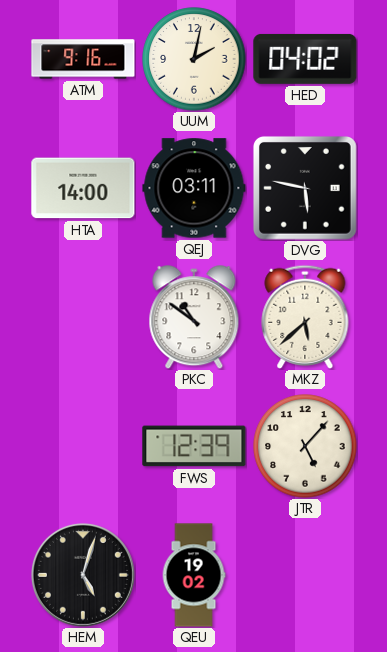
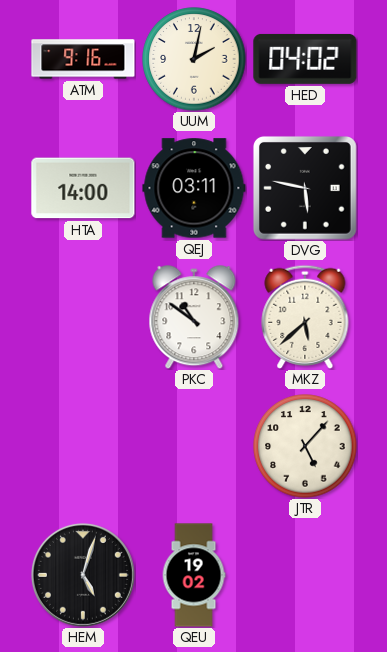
FWS: 12:39 -> none
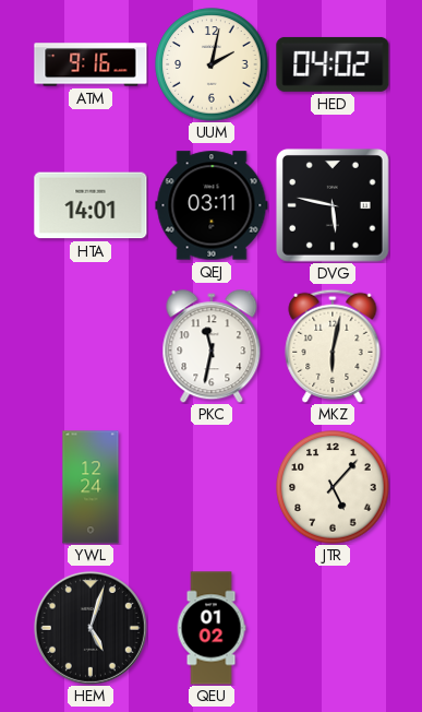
HTA: 14:00 -> 14:01
PKC: 10:51 -> 11:32
MKZ: 5:38 -> 6:02
YWL: none -> 12:24
QEU: 19:02 -> 01:02
